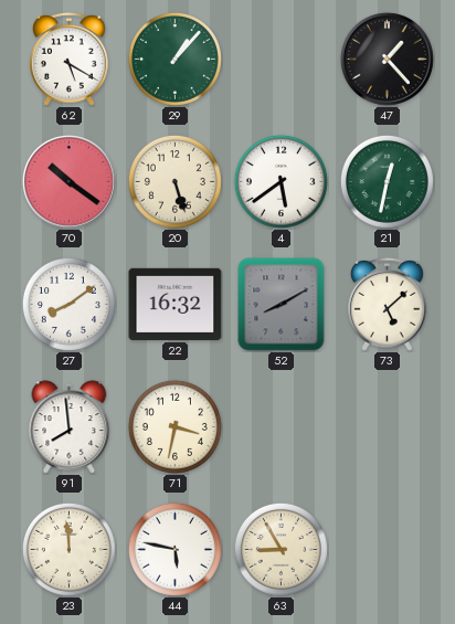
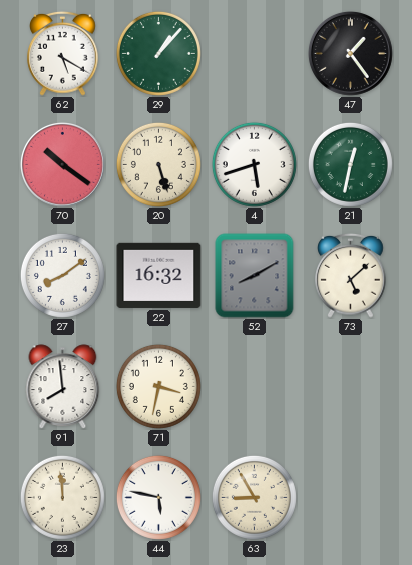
47: 1:23 -> 1:24
4: 5:39 -> 5:42
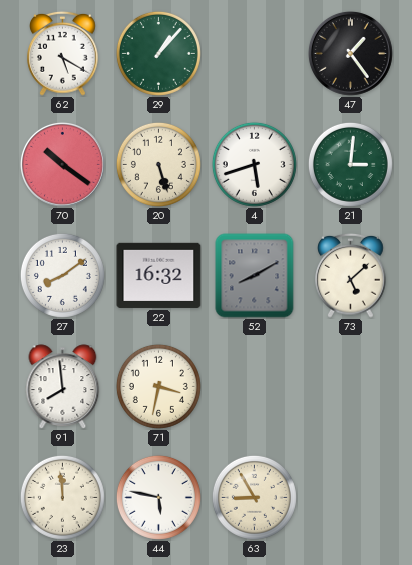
21: 12:32 -> 3:01
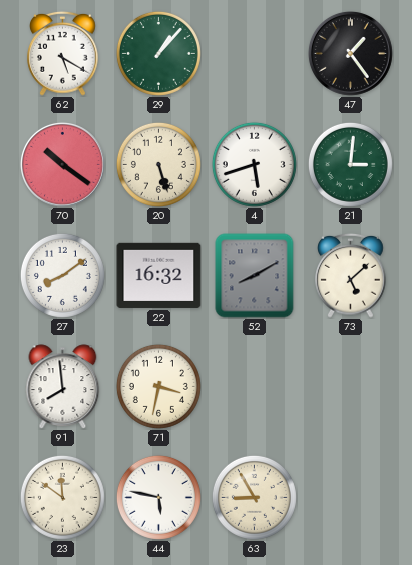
23: 11:59 -> 11:51
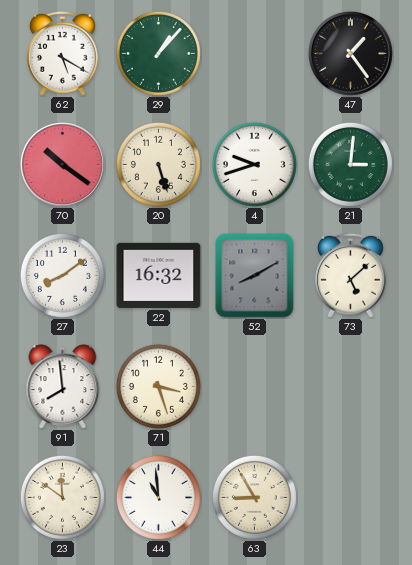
4: 5:42 -> 9:42
71: 3:32 -> 3:27
44: 5:47 -> 10:59
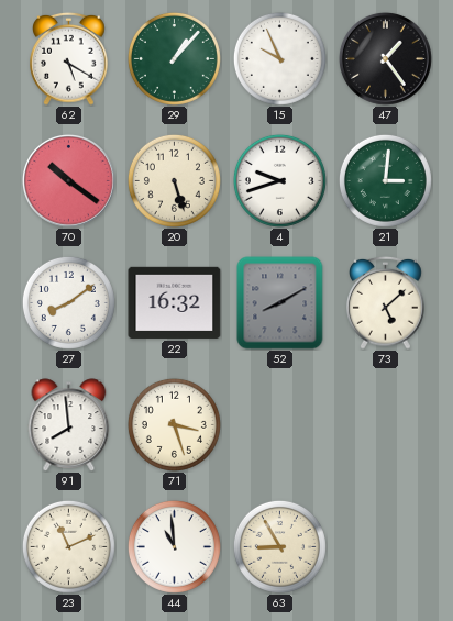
15: none -> 9:56
23: 11:51 -> 11:11
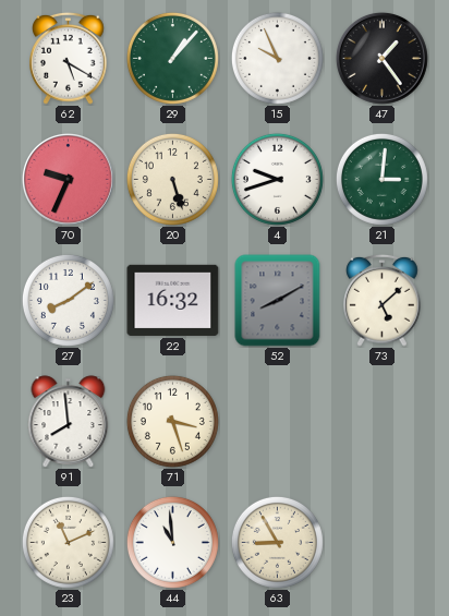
70: 10:21 -> 9:34
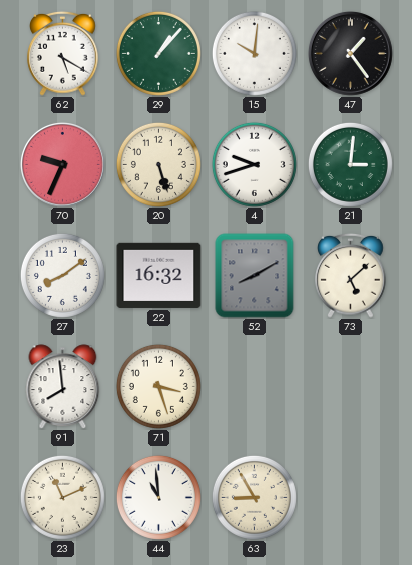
15: 9:56 -> 10:01
